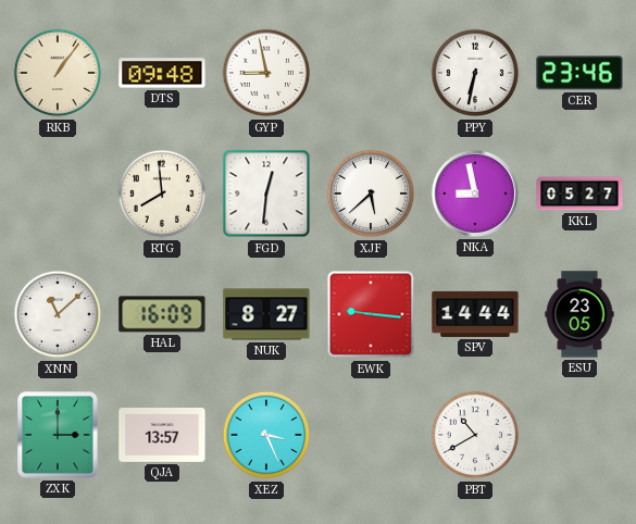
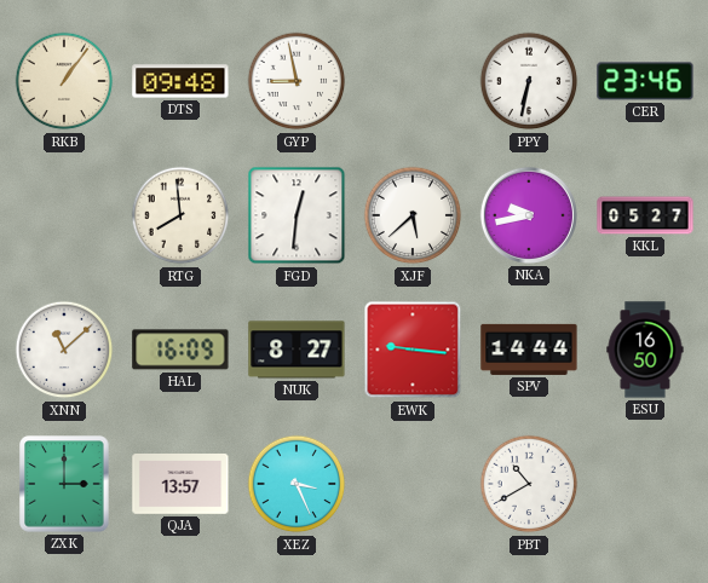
NKA: 8:58 -> 9:43
ESU: 23:05 -> 16:50
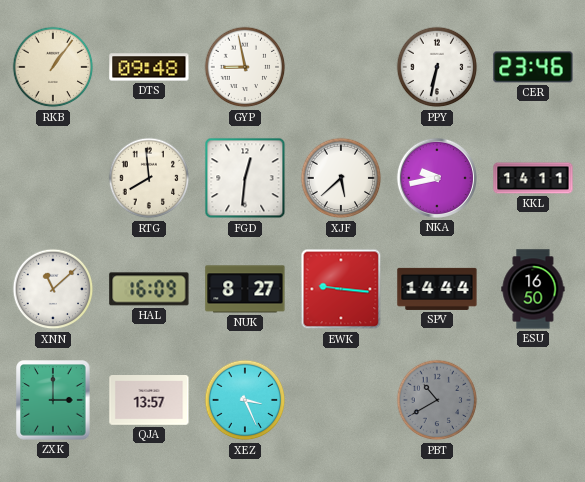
KKL: 05:27 -> 14:11
PBT dial: white -> grey
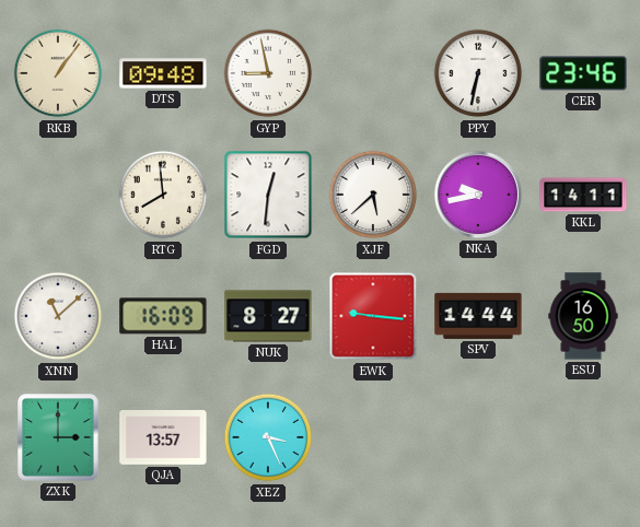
PBT: 10:40 -> none
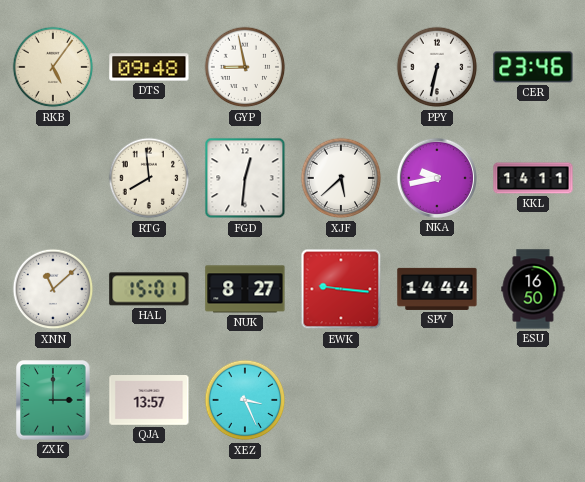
RKB: 1:06 -> 5:06
HAL: 16:09 -> 15:01
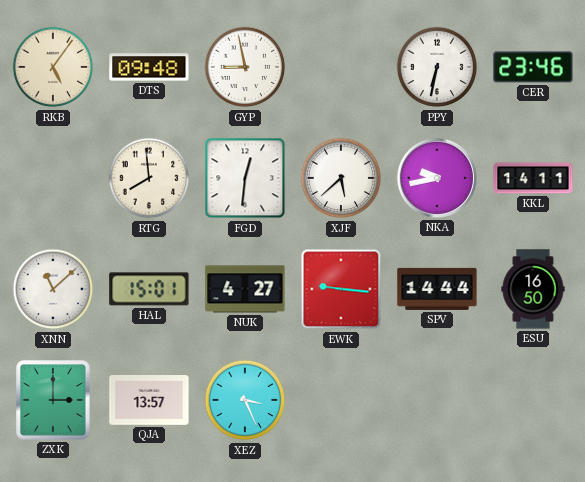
NUK: 8:27 -> 4:27
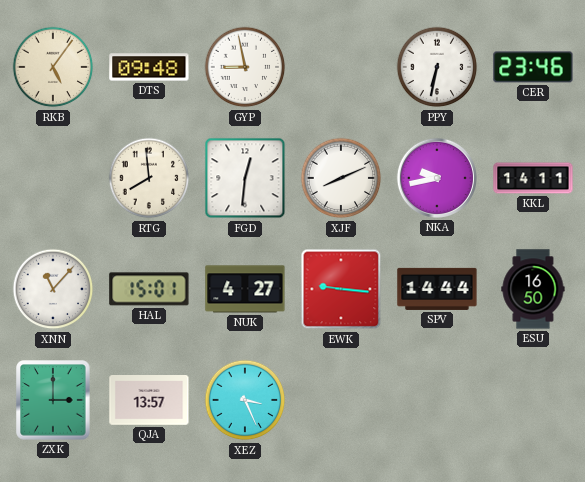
XJF: 5:38 -> 8:11
XNN: 11:08 -> 11:07
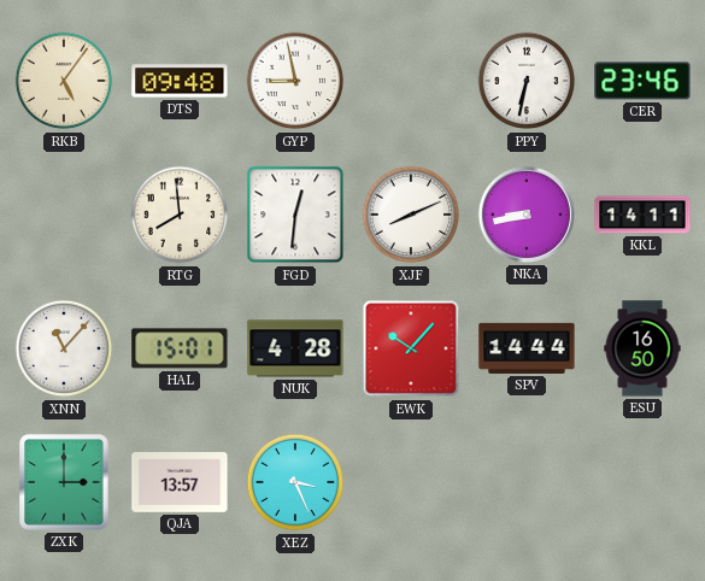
NKA: 9:43 -> 8:43
NUK: 4:27 -> 4:28
EWK: 9:16 -> 10:07
